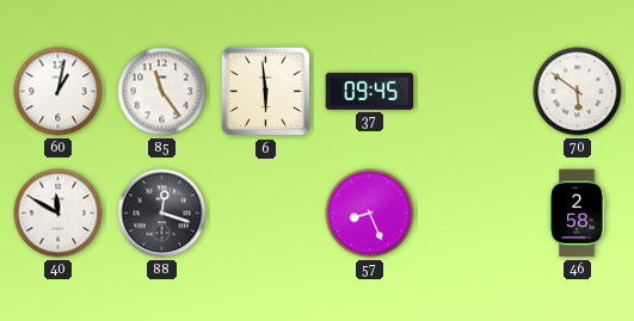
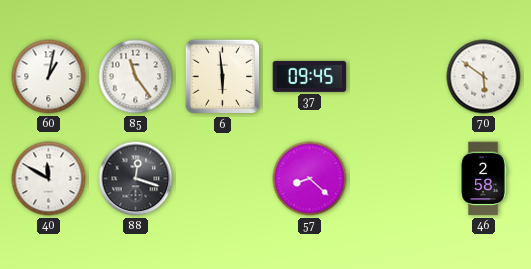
57: 8:26 -> 8:22
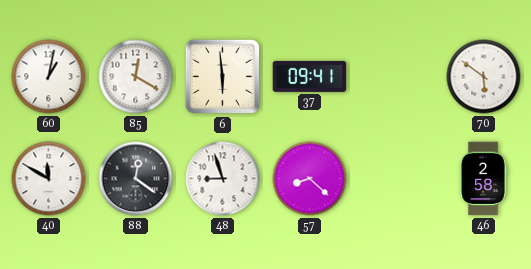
85: 11:24 -> 12:20
37: 09:45 -> 09:41
88: 12:18 -> 12:21
48: none -> 8:57
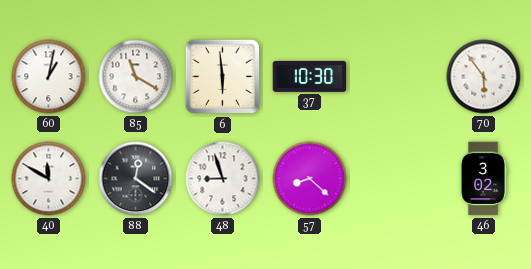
85: 12:20 -> 11:20
37: 09:41 -> 10:30
70: 5:51 -> 5:54
46: 2:58 -> 3:02
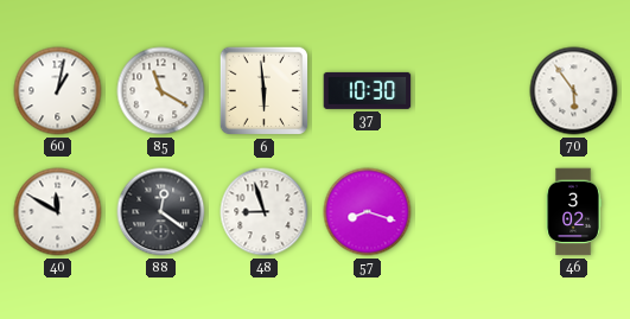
57: 8:22 -> 8:18
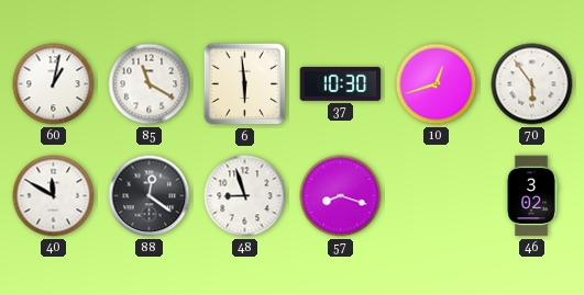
10: none -> 12:42
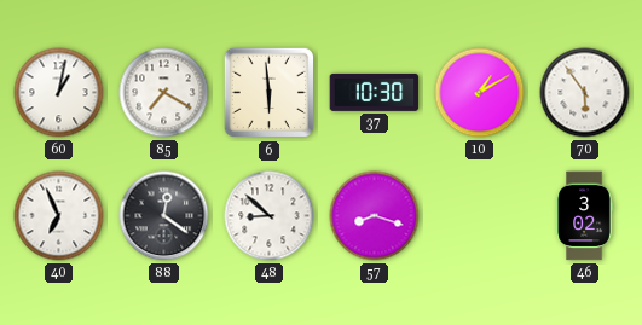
85: 11:20 -> 7:20
10: 12:42 -> 1:10
40: 11:50 -> 6:56
48: 8:57 -> 8:52
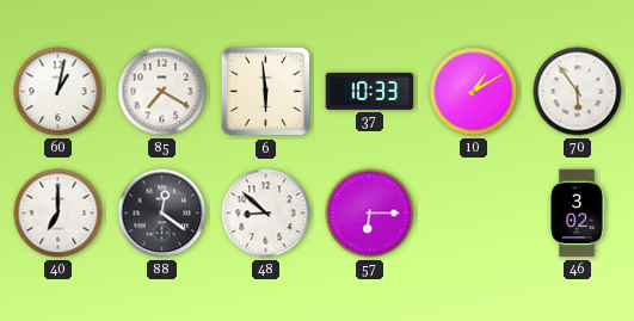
37: 10:30 -> 10:33
40: 6:56 -> 7:00
57: 8:18 -> 6:15
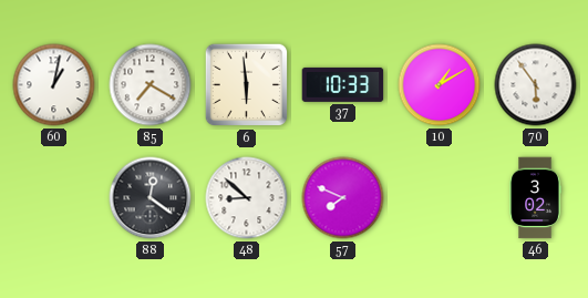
40: 7:00 -> none
57: 6:15 -> 7:49
